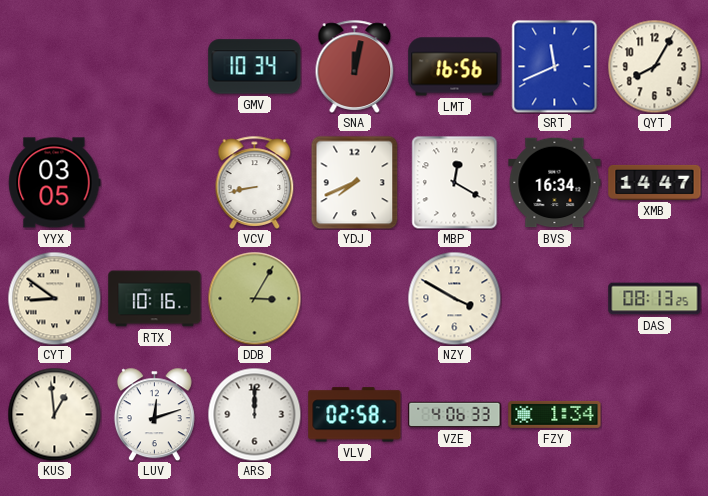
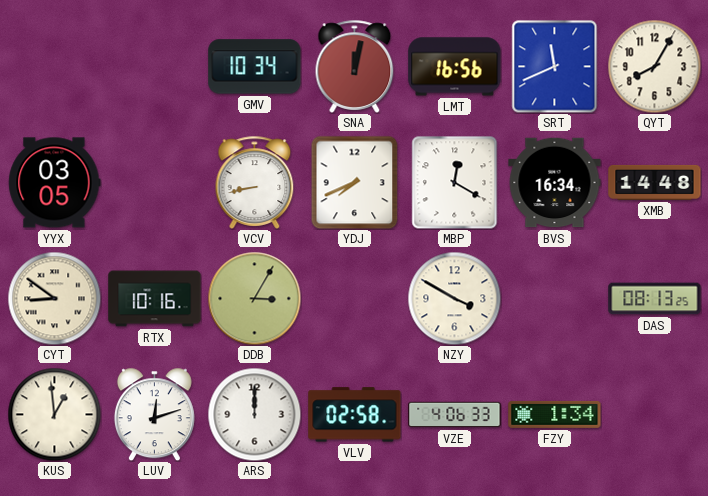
XMB: 14:47 -> 14:48
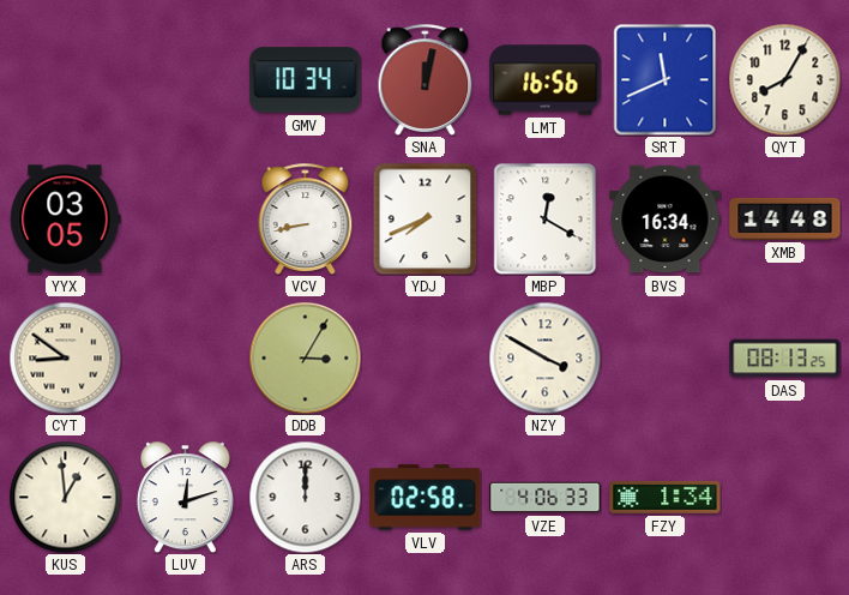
RTX: 10:16 -> none
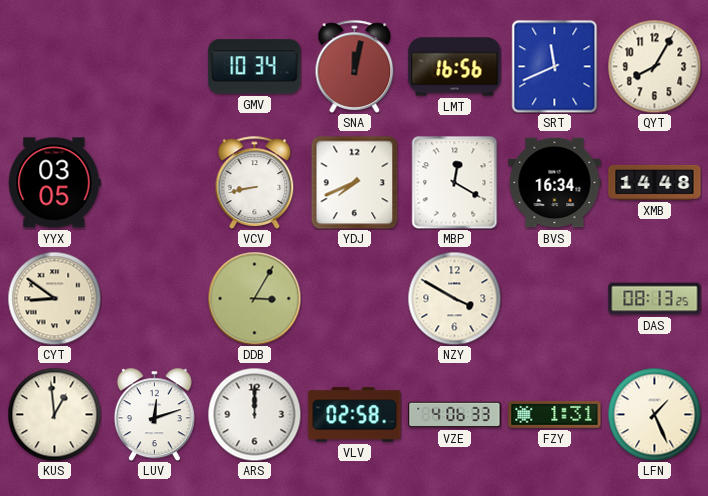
FZY: 1:34 -> 1:31
LFN: none -> 1:26
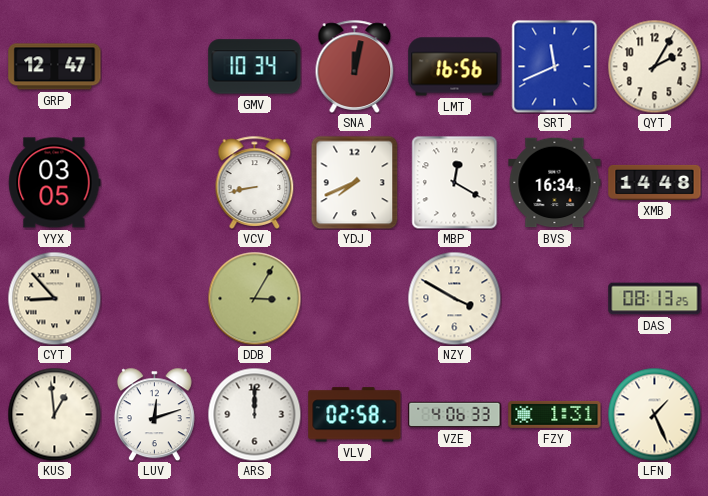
GRP: none -> 12:47
QYT: 8:05 -> 2:05
CYT: 8:51 -> 8:53
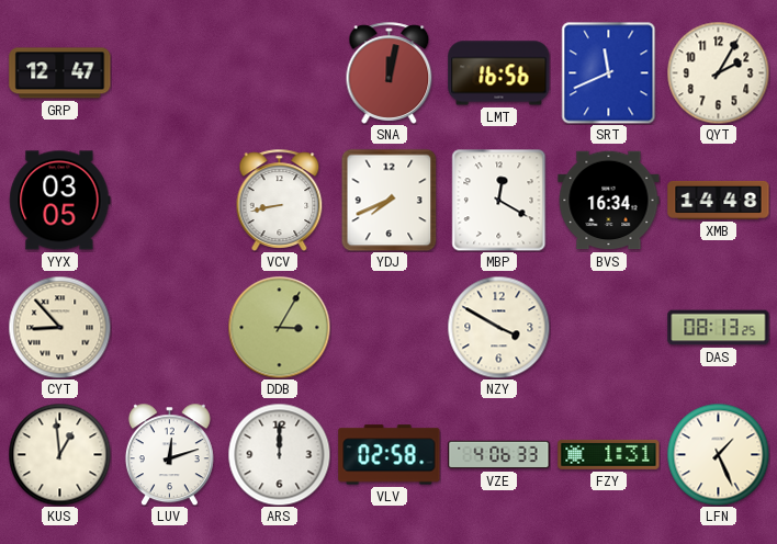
GMV: 10:34 -> none
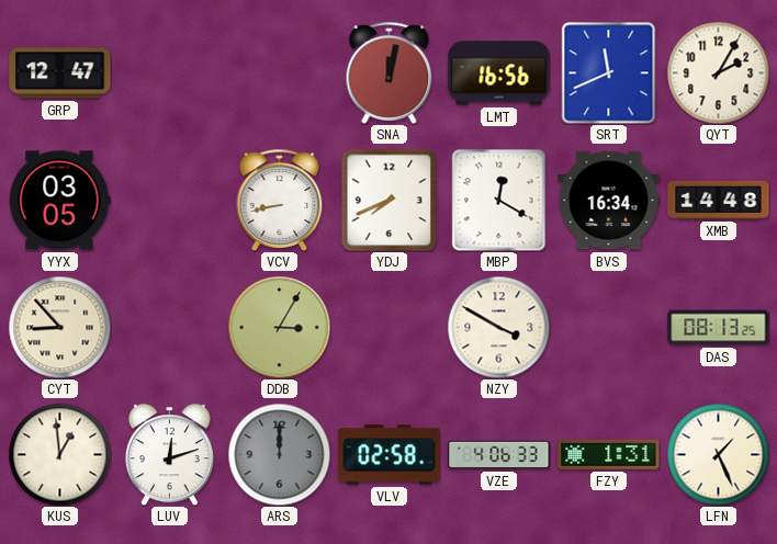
ARS dial: white -> grey
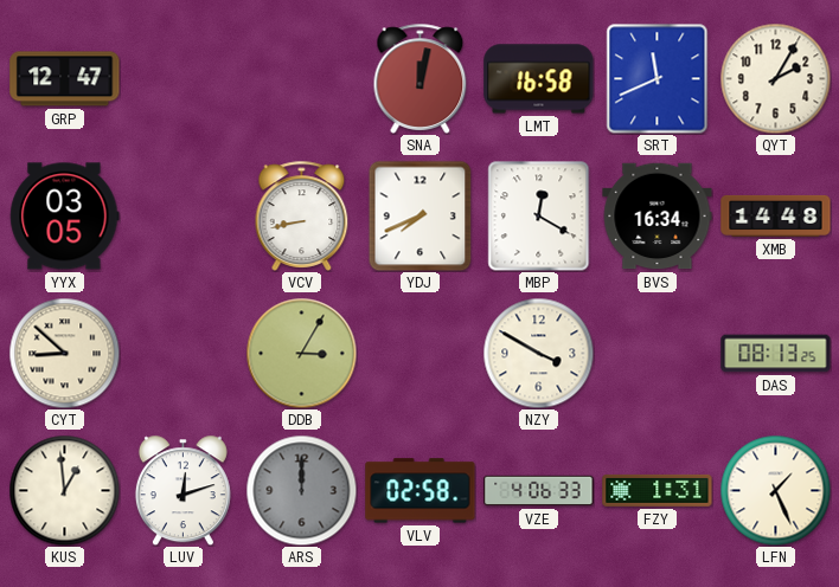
LMT: 16:56 -> 16:58
CYT: 8:53 -> 8:52
